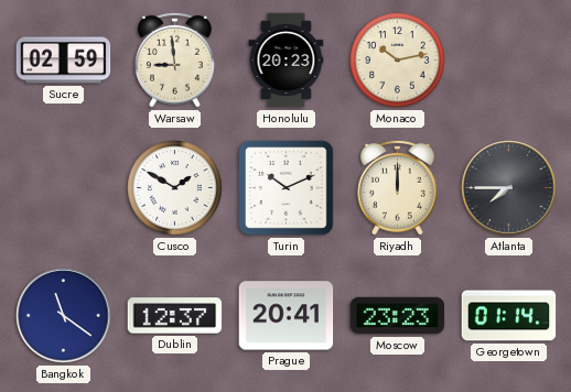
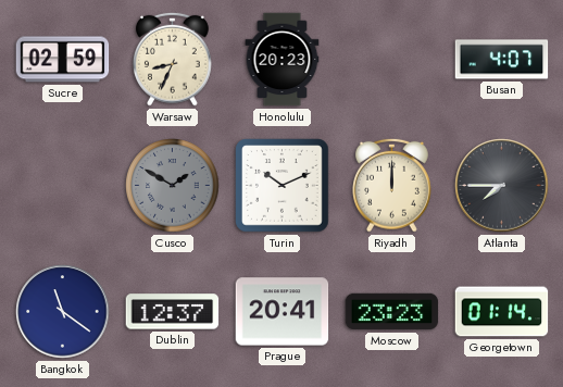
Warsaw: 8:59 -> 8:34
Monaco: 10:13 -> none
Busan: none -> 4:07
Cusco dial: white -> grey
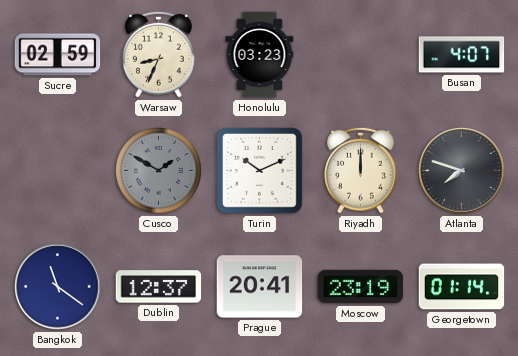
Honolulu: 20:23 -> 03:23
Atlanta: 7:45 -> 7:48
Moscow: 23:23 -> 23:19
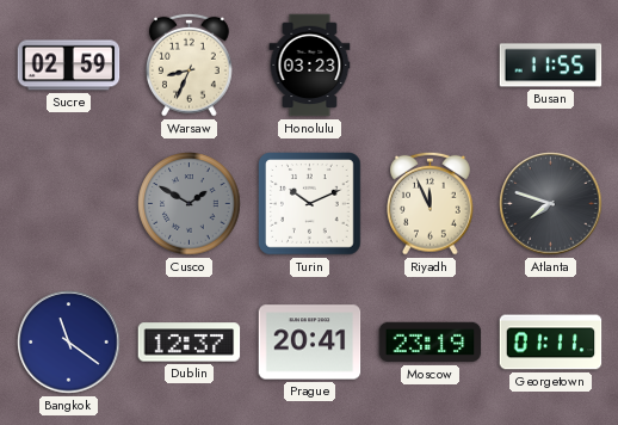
Busan: 4:07 -> 11:55
Riyadh: 12:00 -> 11:56
Georgetown: 01:14 -> 01:11
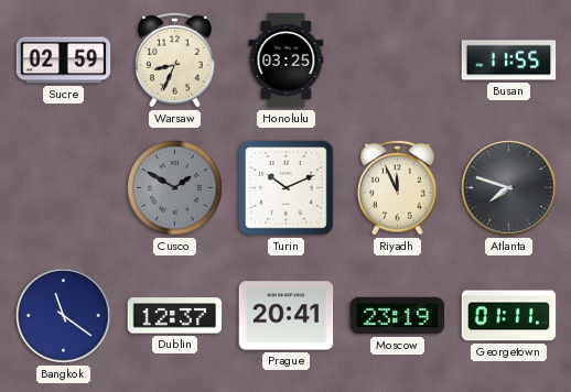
Honolulu: 03:23 -> 03:25
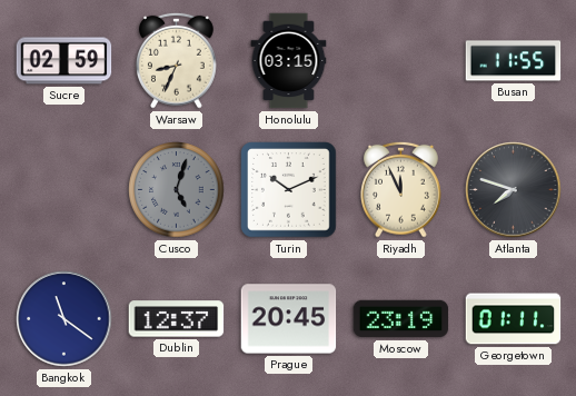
Honolulu: 03:25 -> 03:15
Cusco: 1:50 -> 5:03
Prague: 20:41 -> 20:45
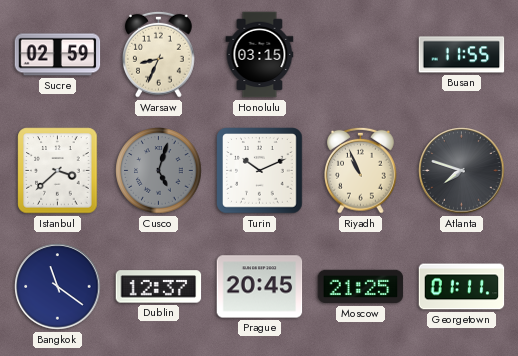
Istanbul: none -> 3:38
Riyadh: 11:56 -> 10:56
Moscow: 23:19 -> 21:25
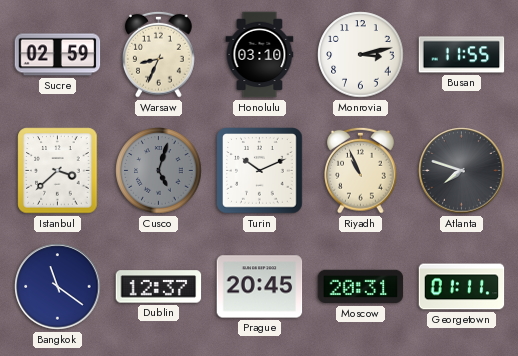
Honolulu: 03:15 -> 03:10
Monrovia: none -> 3:13
Moscow: 21:25 -> 20:31
